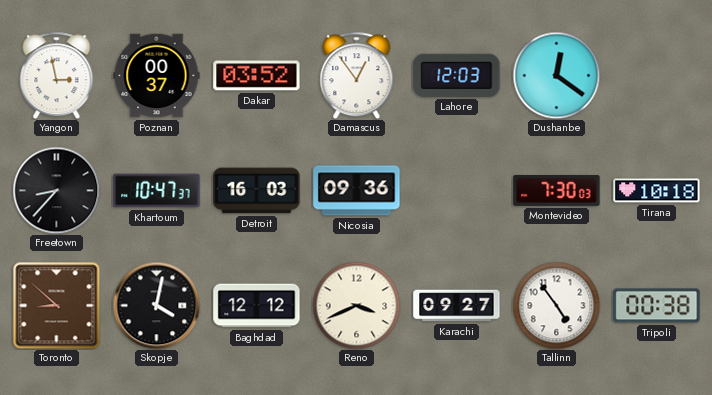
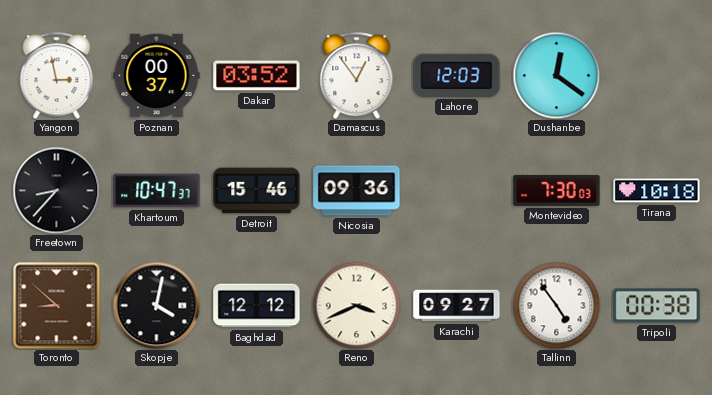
Detroit: 16:03 -> 15:46
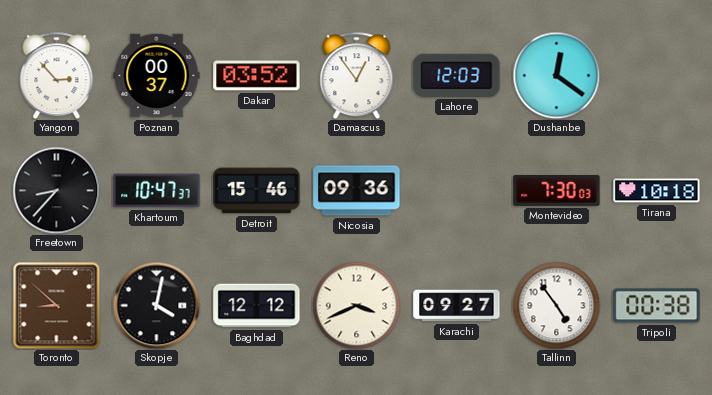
Yangon: 2:58 -> 2:53
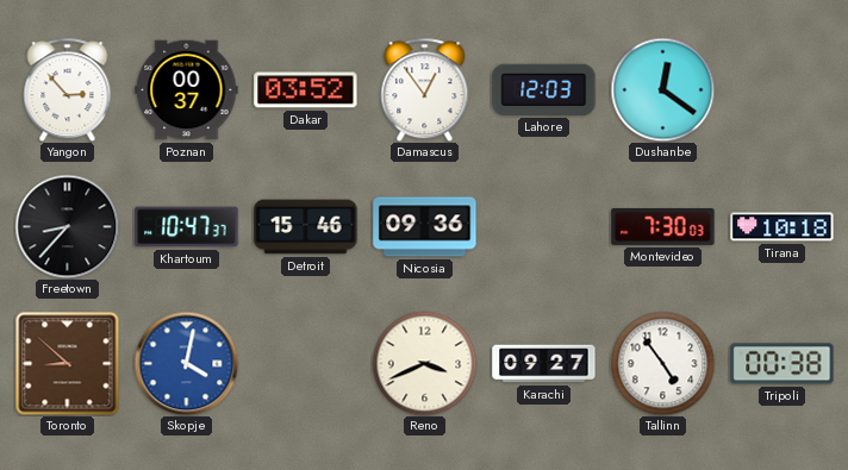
Skopje dial: black -> blue
Baghdad: 12:12 -> none
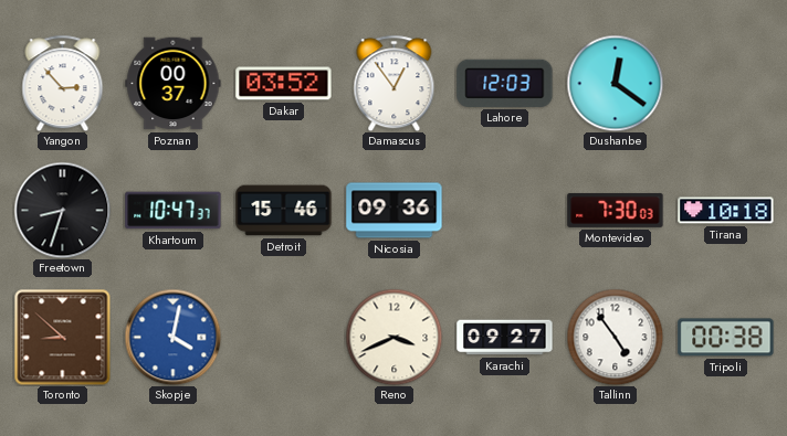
Freetown: 8:37 -> 8:33
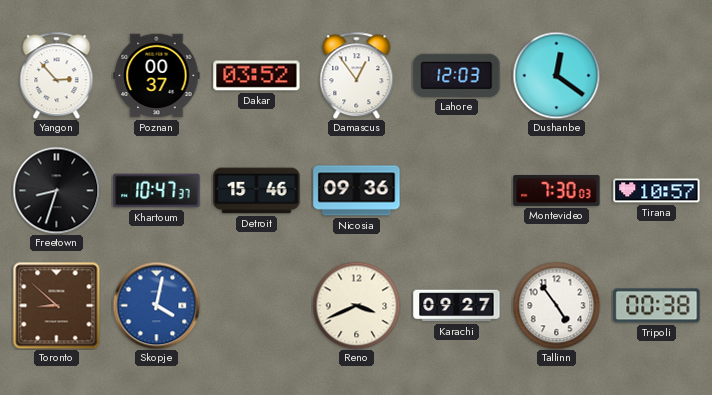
Tirana: 10:18 -> 10:57
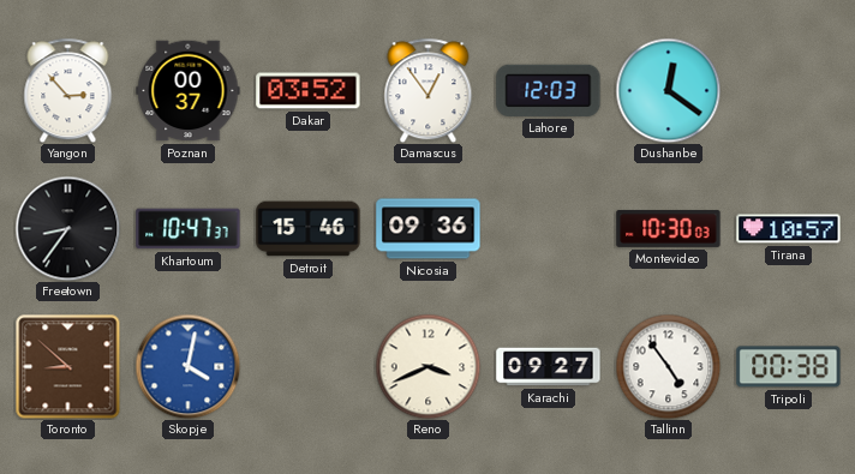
Freetown: 8:33 -> 8:36
Montevideo: 7:30 -> 10:30
